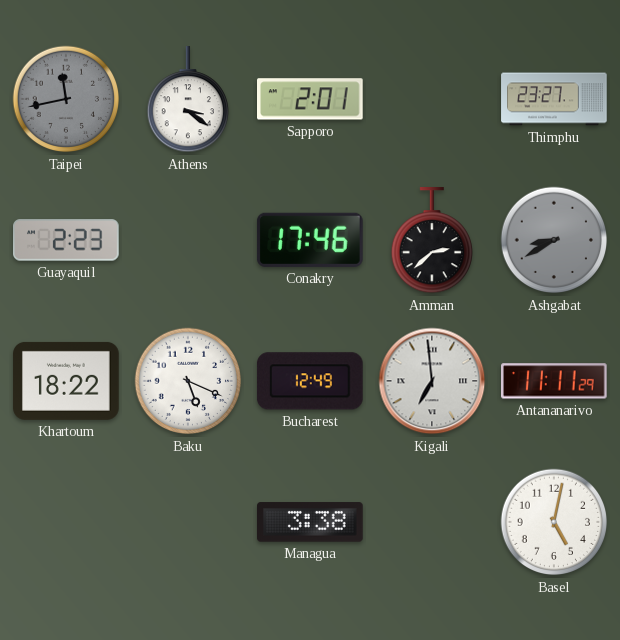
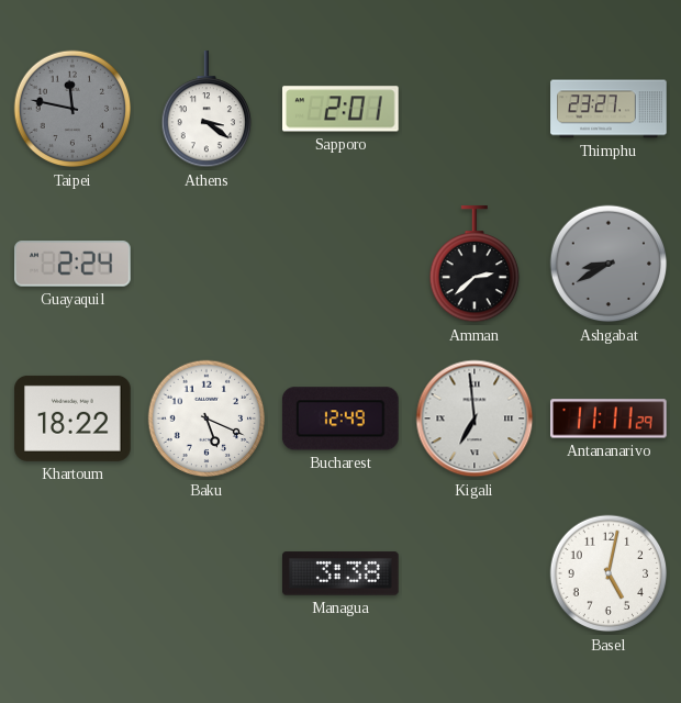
Taipei: 11:43 -> 11:47
Guayaquil: 2:23 -> 2:24
Conakry: 17:46 -> none
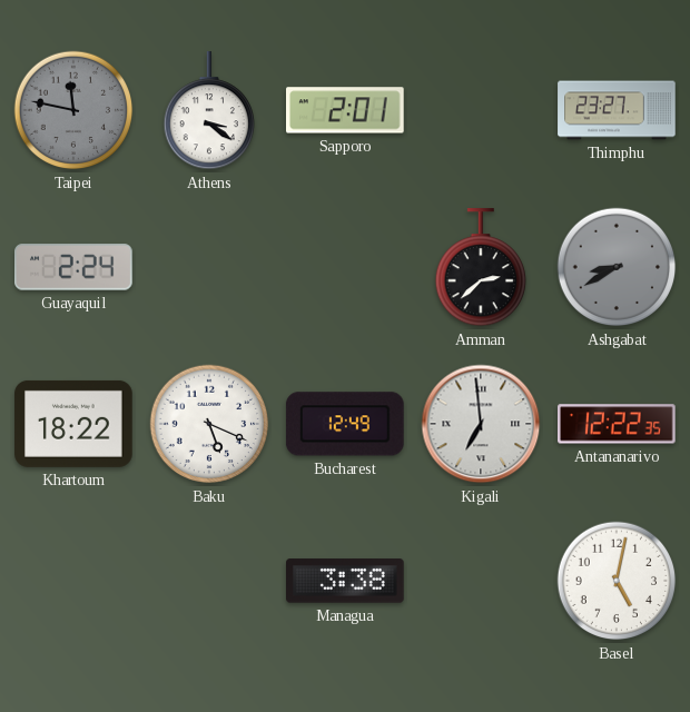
Antananarivo: 11:11 -> 12:22
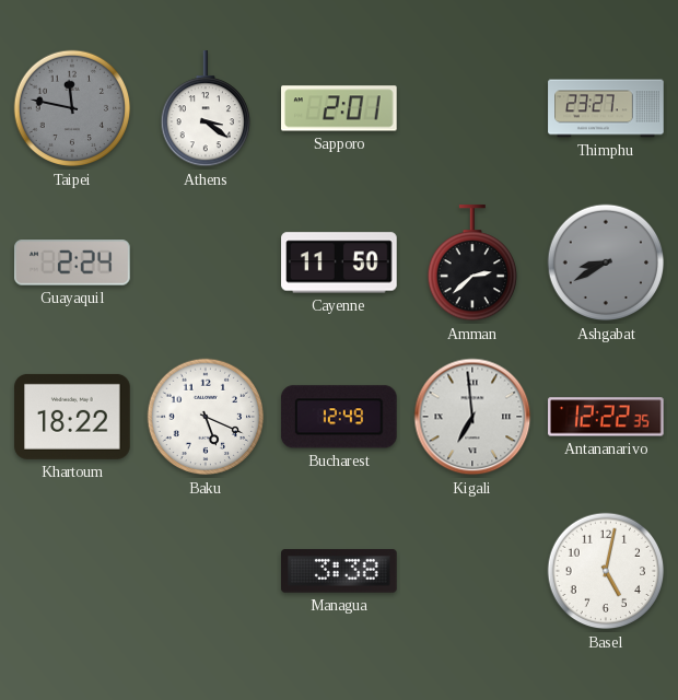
Cayenne: none -> 11:50
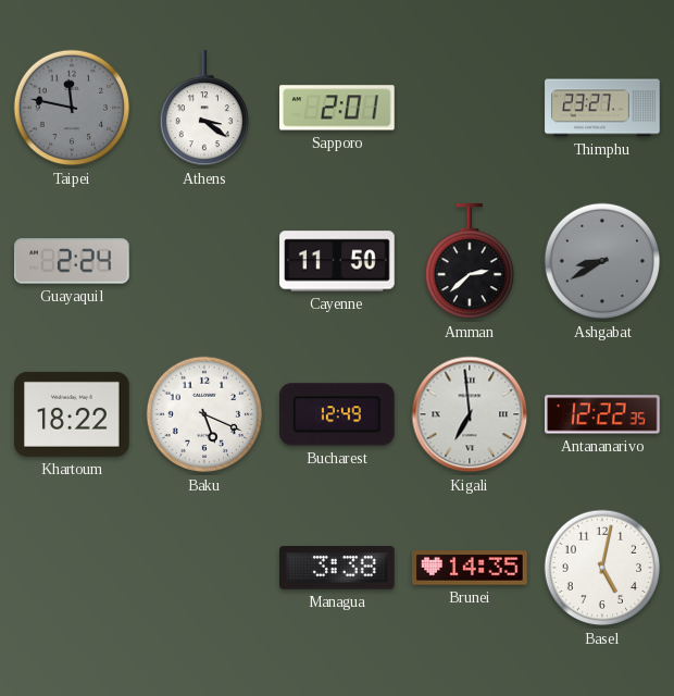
Brunei: none -> 14:35
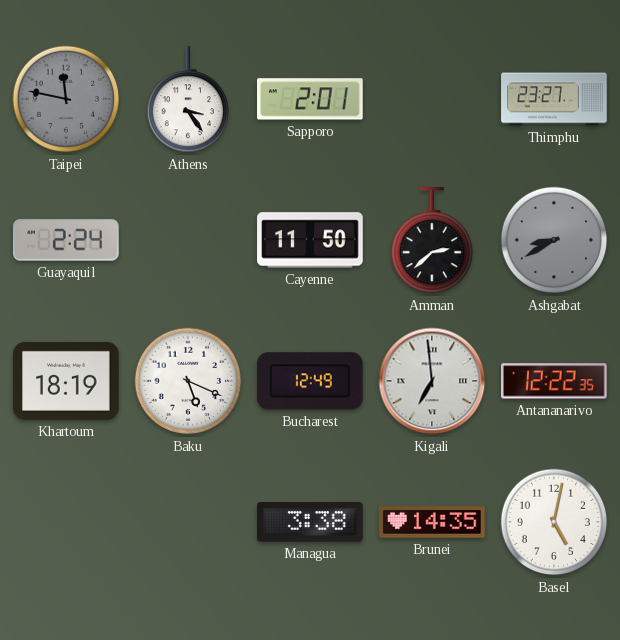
Athens: 3:21 -> 3:24
Khartoum: 18:22 -> 18:19
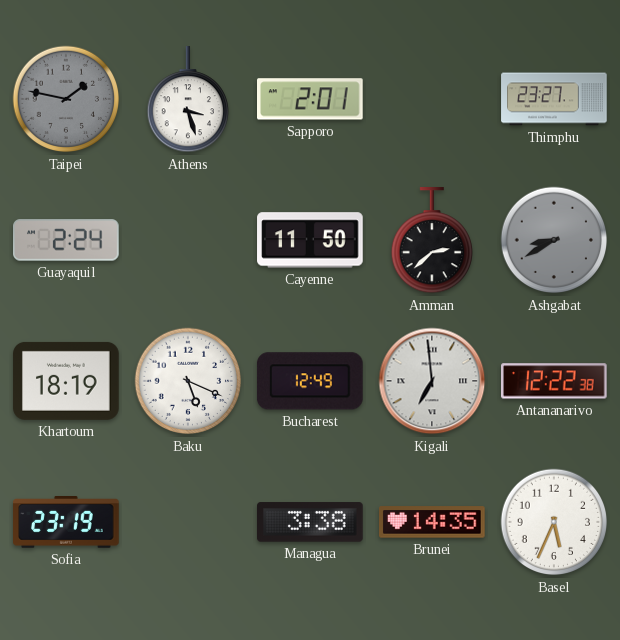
Taipei: 11:47 -> 1:47
Athens: 3:24 -> 3:27
Antananarivo: 12:22:35 -> 12:22:38
Sofia: none -> 23:19
Basel: 5:02 -> 5:34
